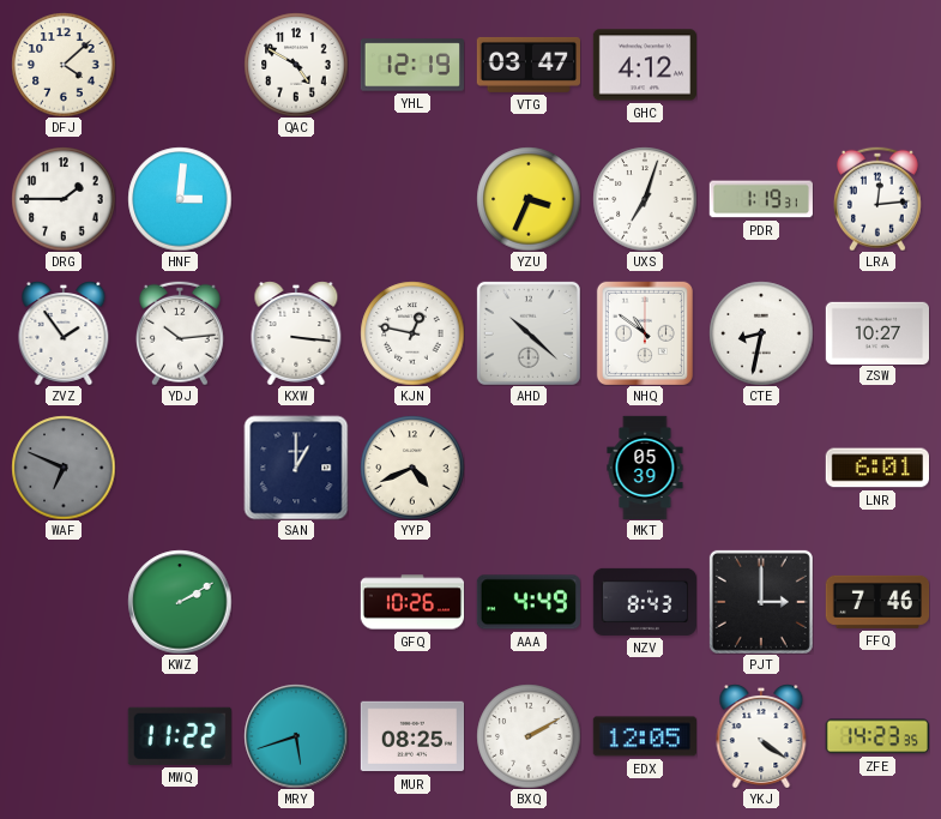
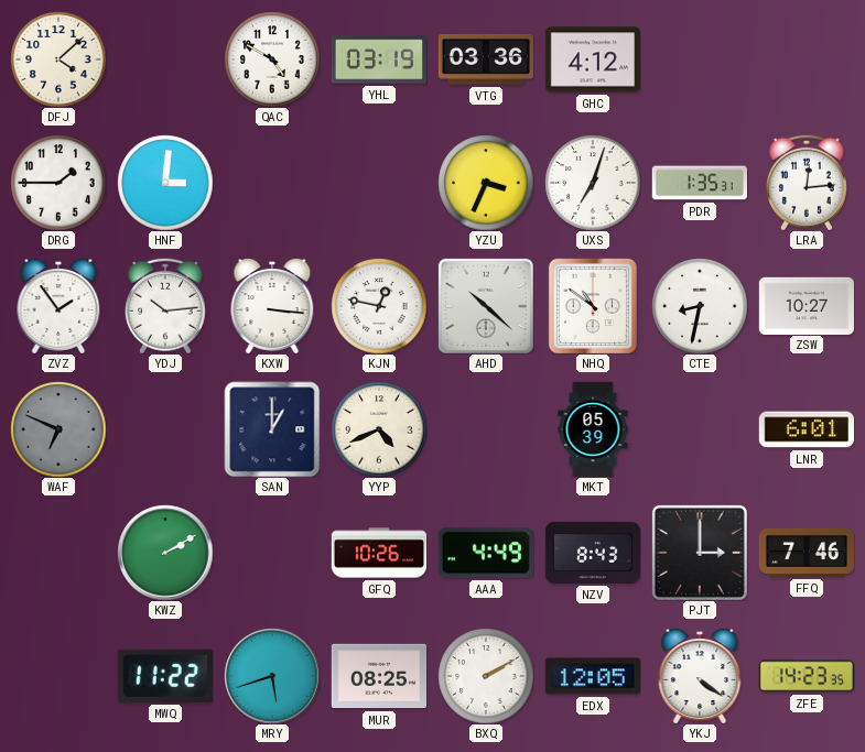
YHL: 12:19 -> 03:19
VTG: 03:47 -> 03:36
PDR: 1:19 -> 1:35
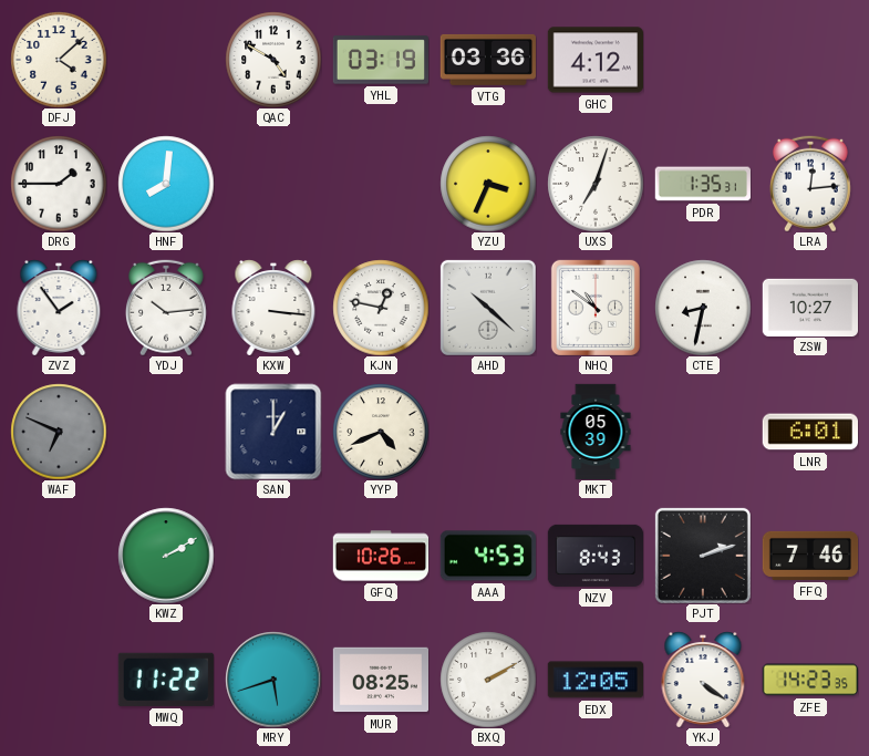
HNF: 3:01 -> 8:01
AAA: 4:49 -> 4:53
PJT: 3:00 -> 2:12
